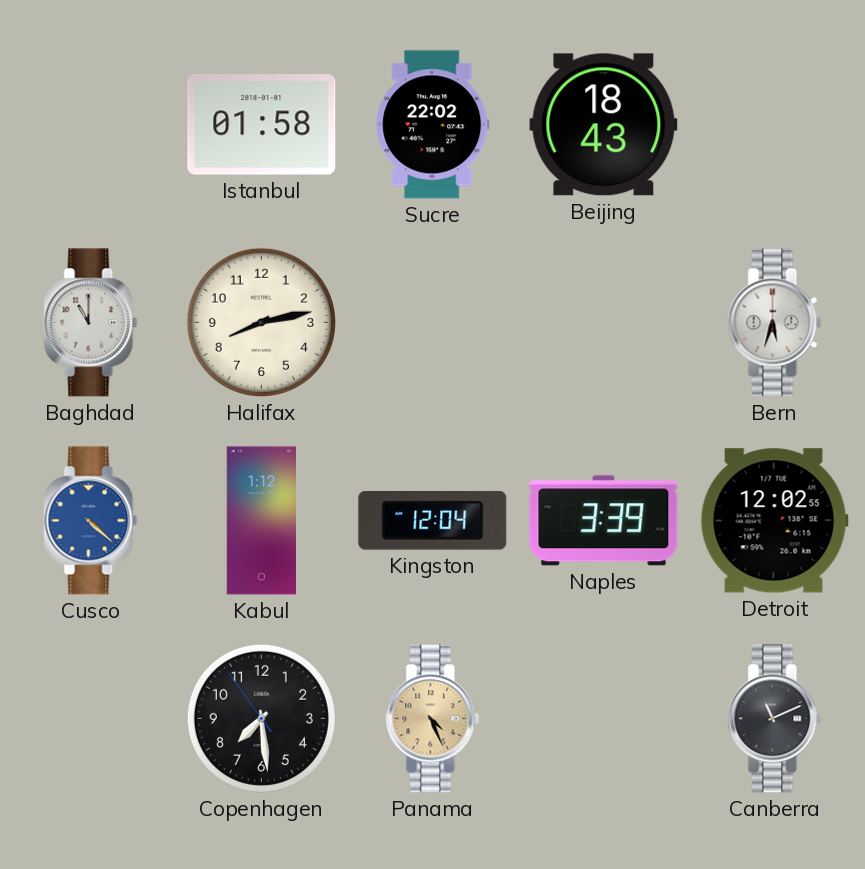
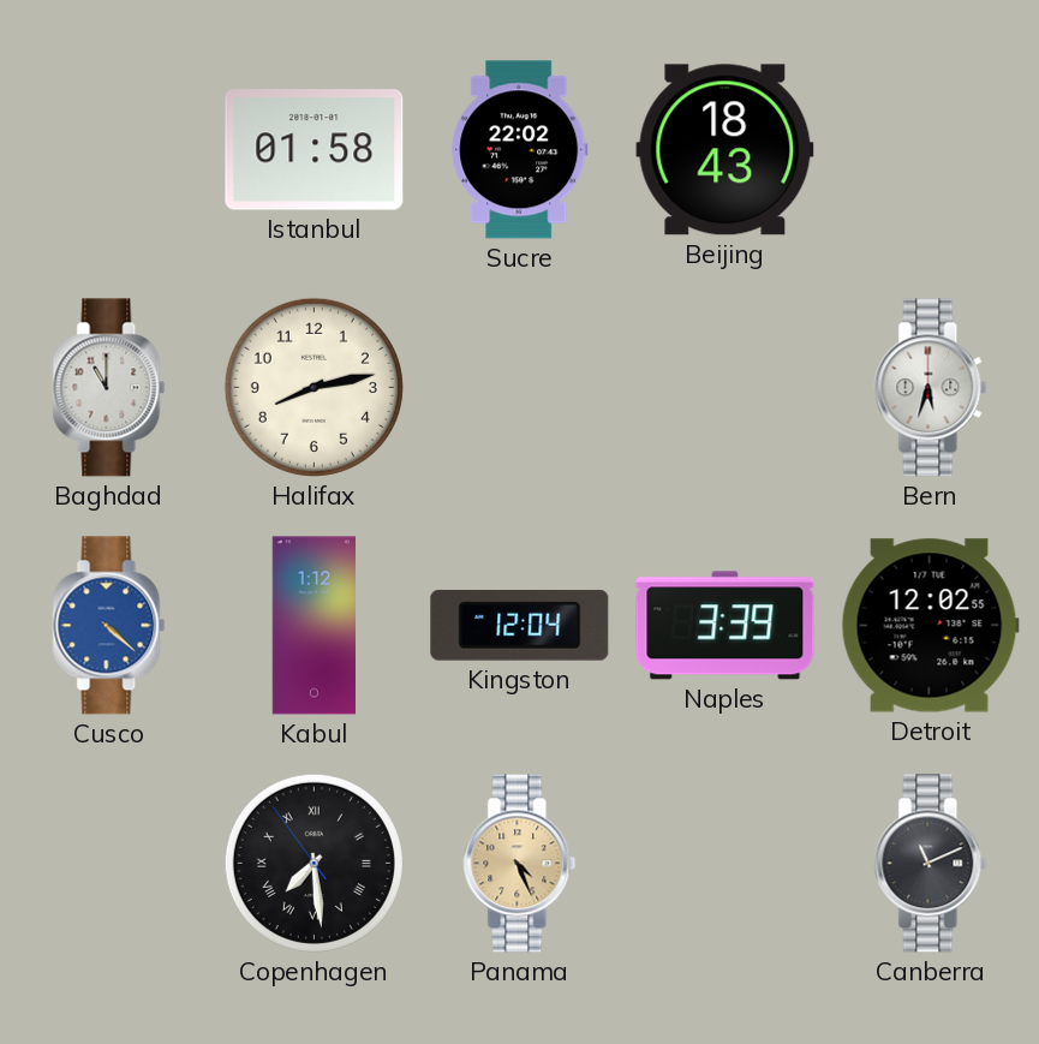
Copenhagen numerals: Arabic -> Roman
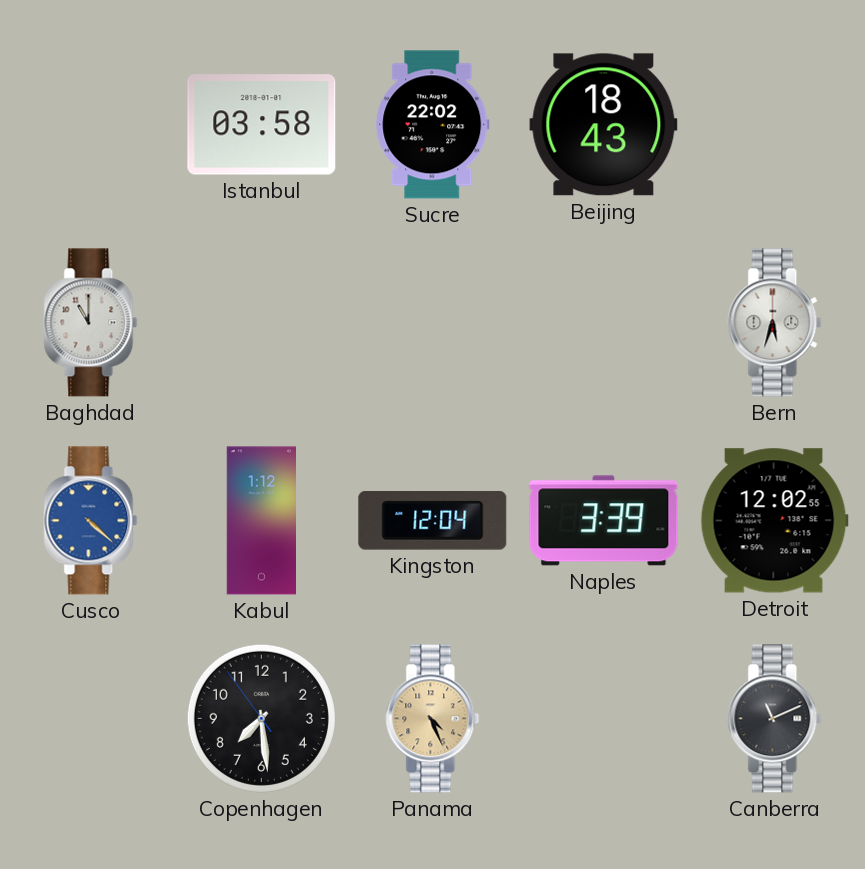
Istanbul: 01:58 -> 03:58
Halifax: 8:13 -> none
Copenhagen numerals: Roman -> Arabic
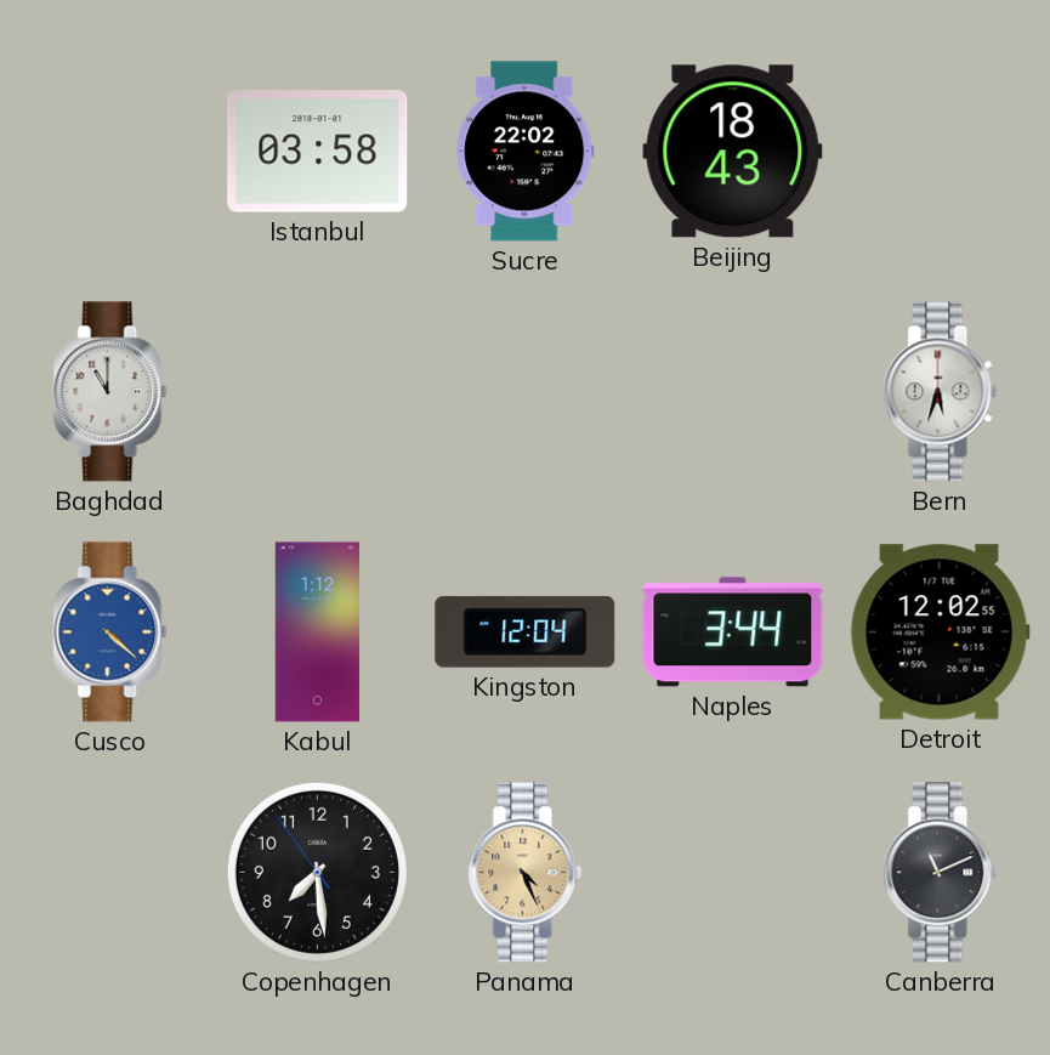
Naples: 3:39 -> 3:44
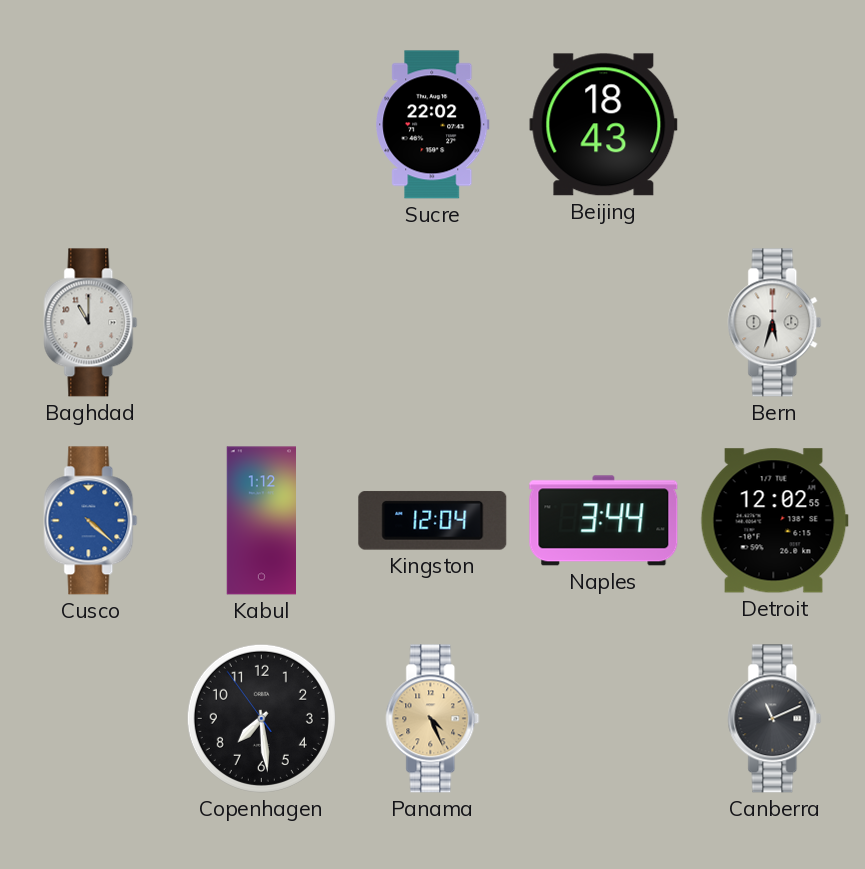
Istanbul: 03:58 -> none
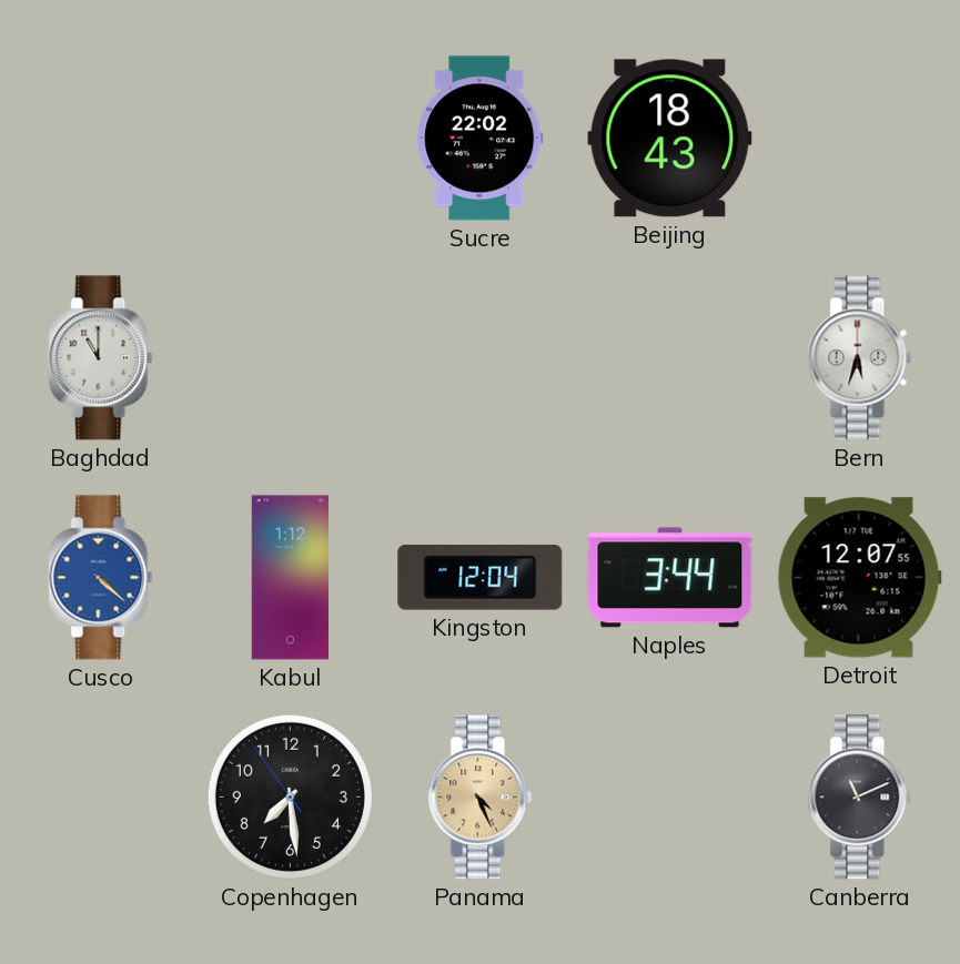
Detroit: 12:02 -> 12:07
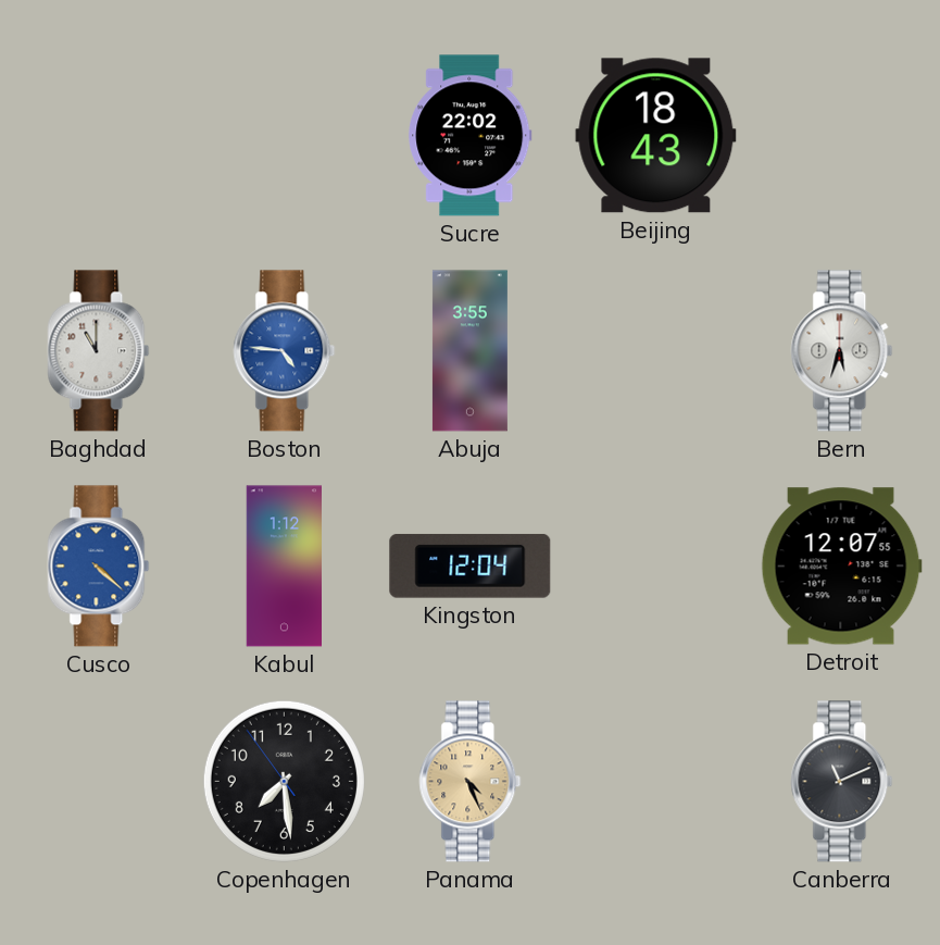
Boston: none -> 4:46
Abuja: none -> 3:55
Naples: 3:44 -> none
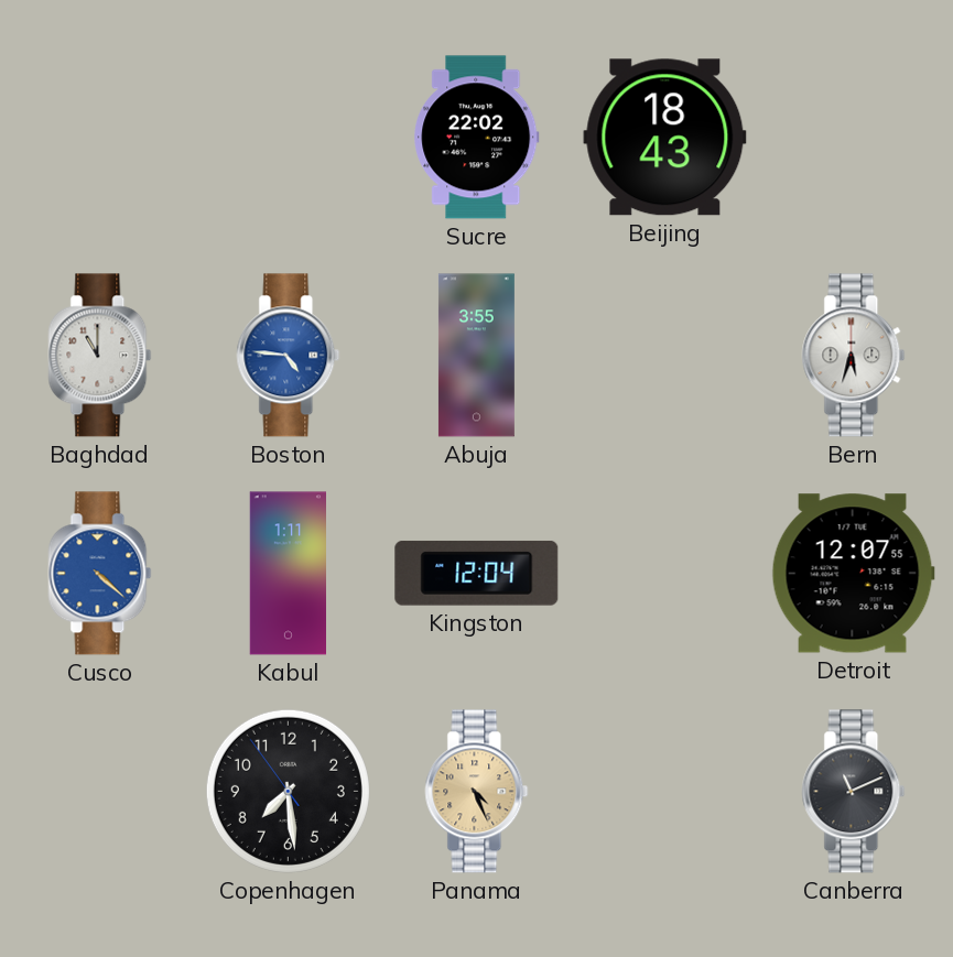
Kabul: 1:12 -> 1:11
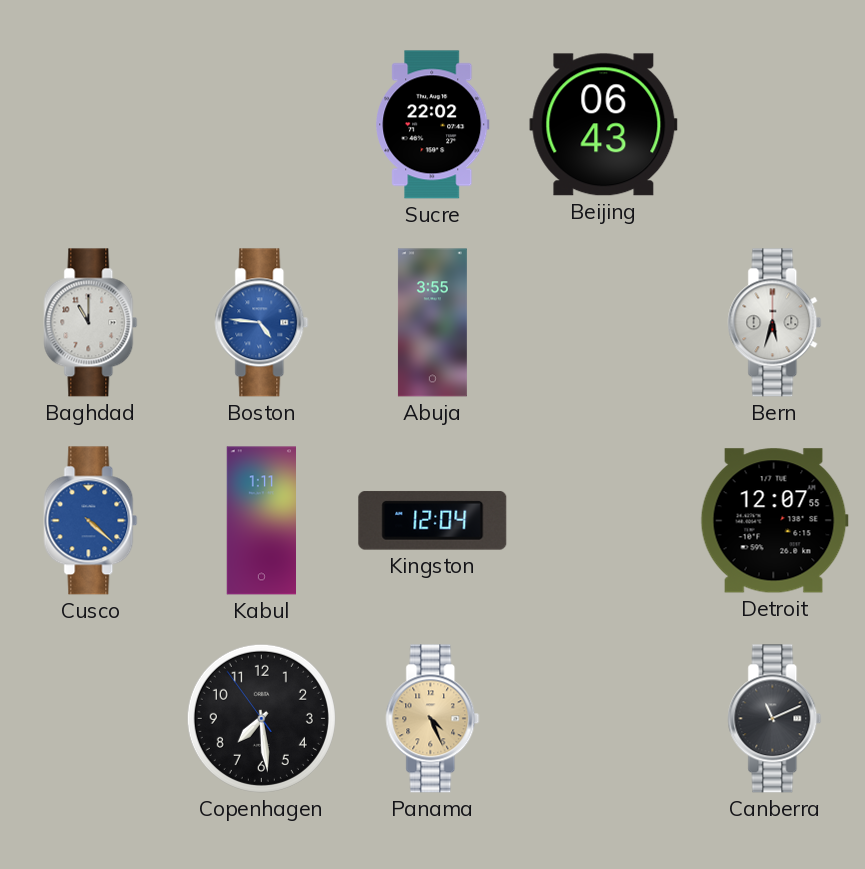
Beijing: 18:43 -> 06:43
